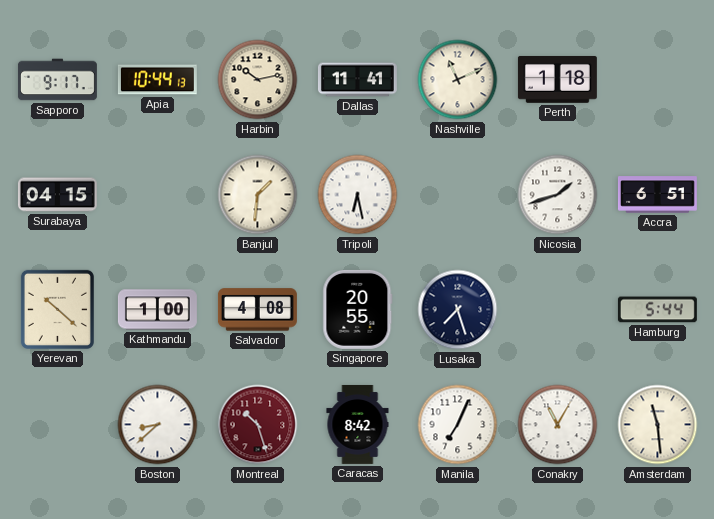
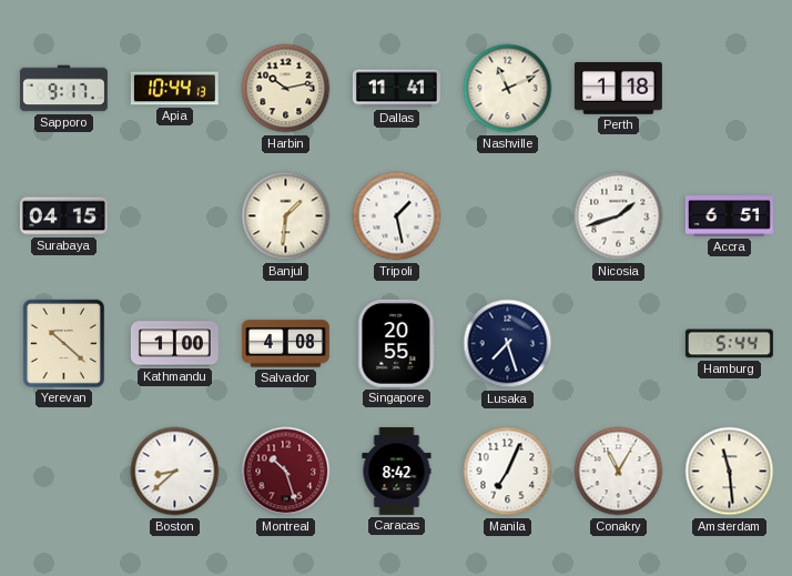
Tripoli: 6:28 -> 1:28
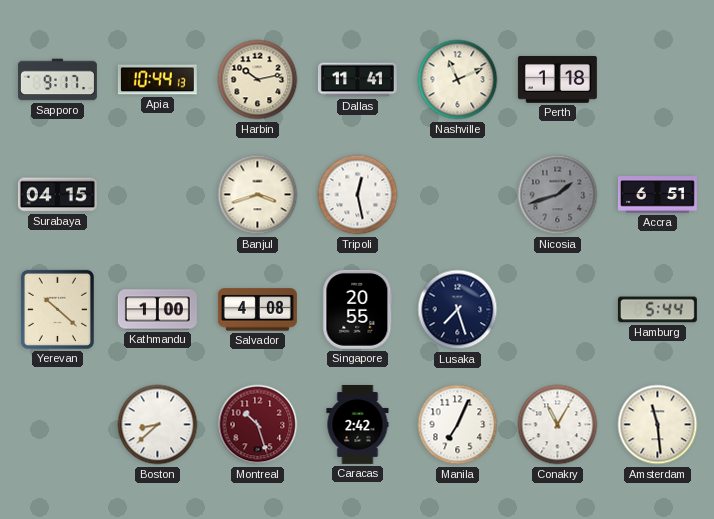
Banjul: 1:31 -> 3:42
Tripoli: 1:28 -> 12:28
Nicosia dial: white -> grey
Caracas: 8:42 -> 2:42
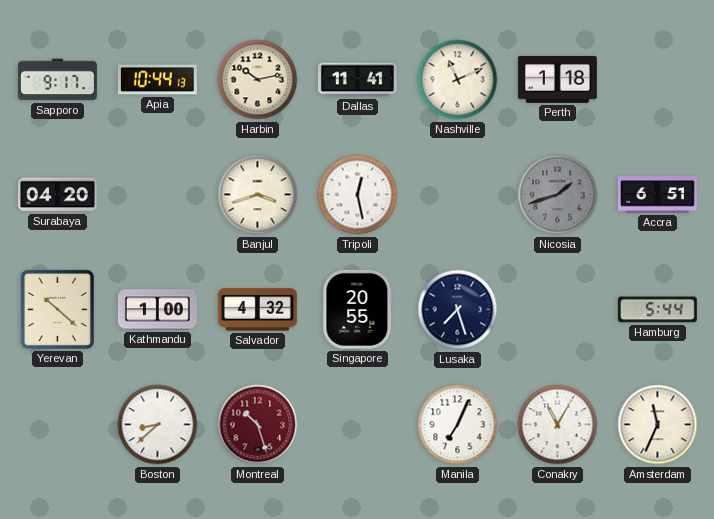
Surabaya: 04:15 -> 04:20
Salvador: 4:08 -> 4:32
Caracas: 2:42 -> none
Amsterdam: 11:29 -> 11:34
